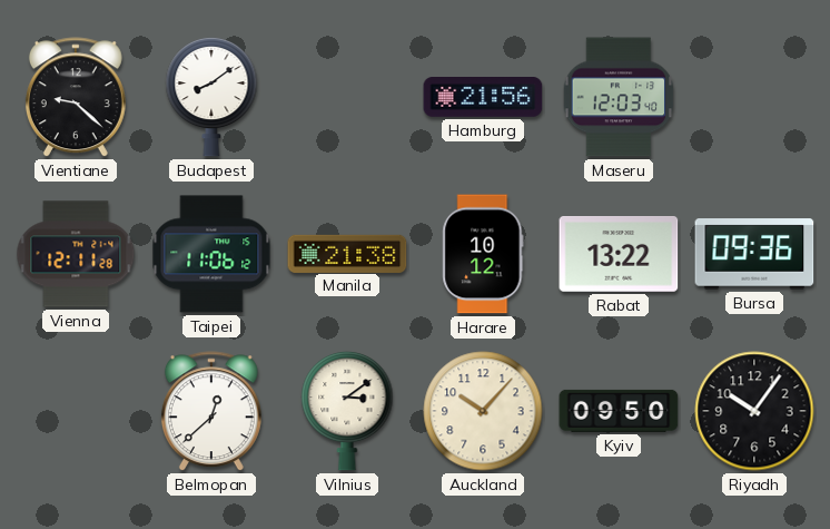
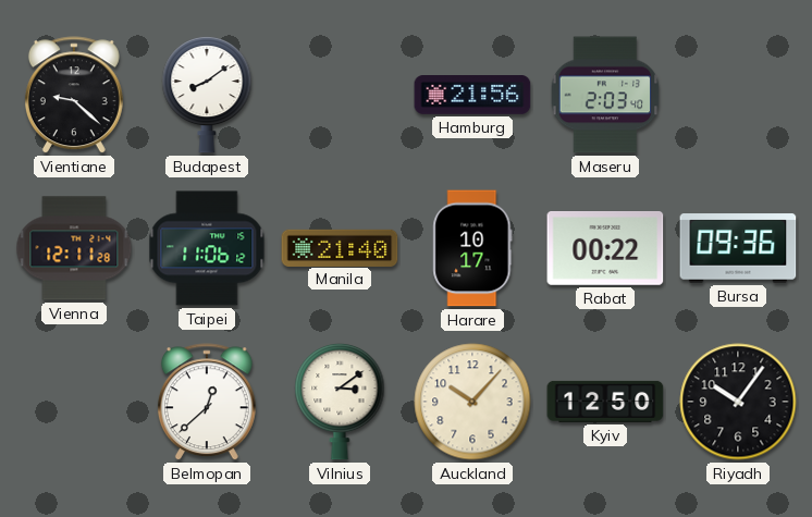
Maseru: 12:03 -> 2:03
Manila: 21:38 -> 21:40
Harare: 10:12 -> 10:17
Rabat: 13:22 -> 00:22
Kyiv: 09:50 -> 12:50
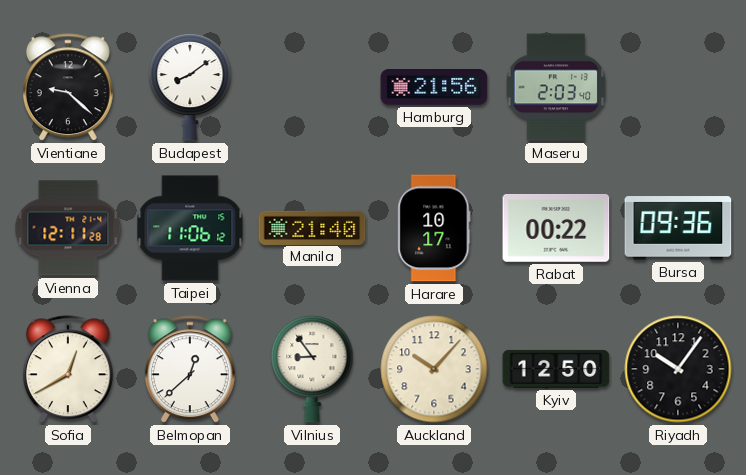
Sofia: none -> 12:40
Vilnius: 3:09 -> 8:54
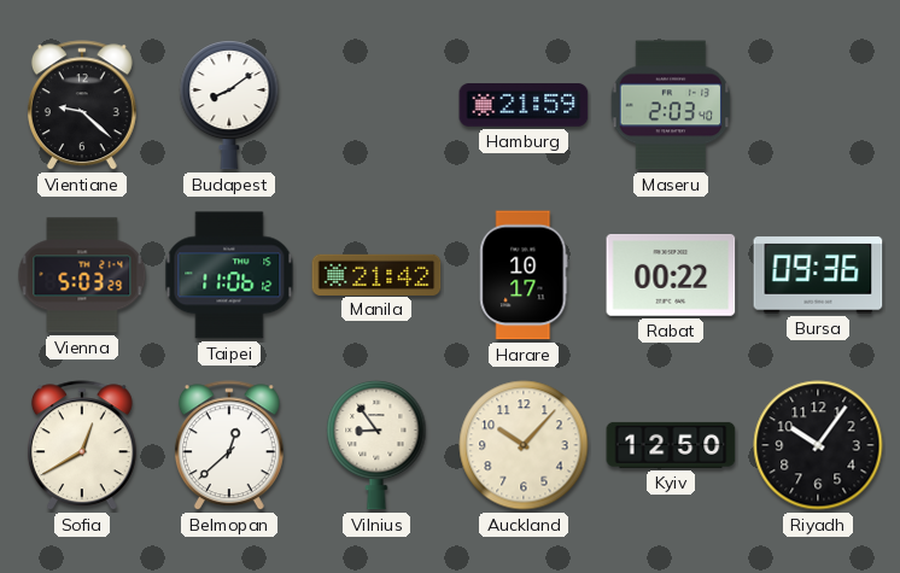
Hamburg: 21:56 -> 21:59
Vienna: 12:11 -> 5:03
Manila: 21:40 -> 21:42
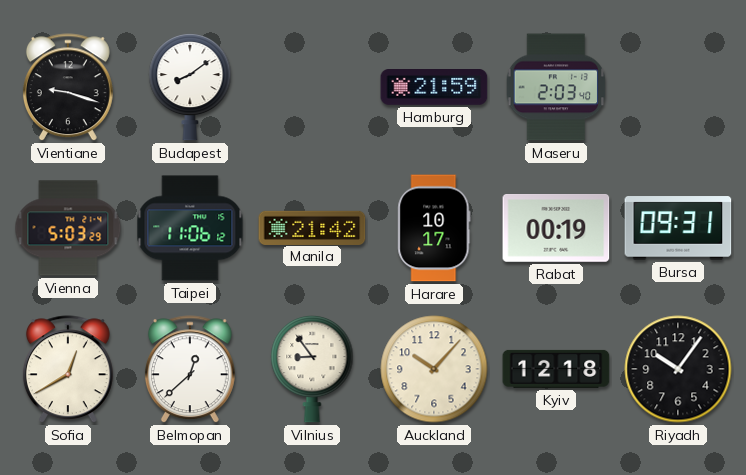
Vientiane: 9:22 -> 9:18
Rabat: 00:22 -> 00:19
Bursa: 09:36 -> 09:31
Kyiv: 12:50 -> 12:18
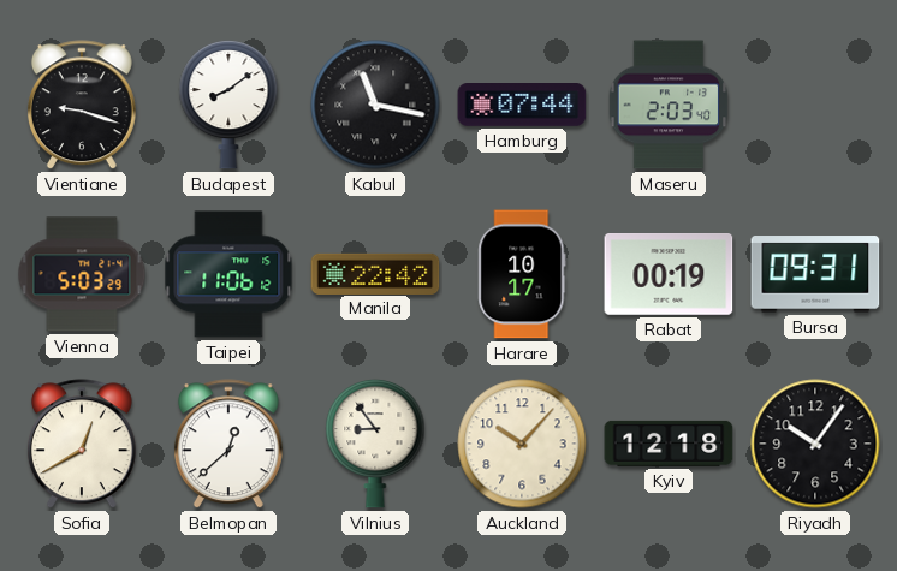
Kabul: none -> 11:17
Hamburg: 21:59 -> 07:44
Manila: 21:42 -> 22:42
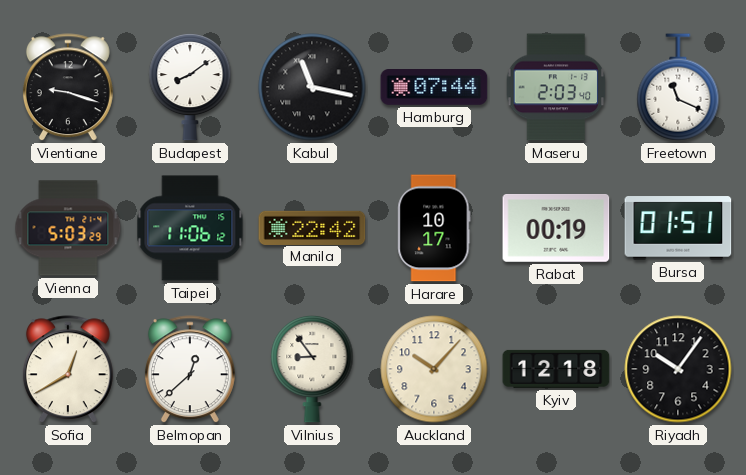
Freetown: none -> 11:19
Bursa: 09:31 -> 01:51
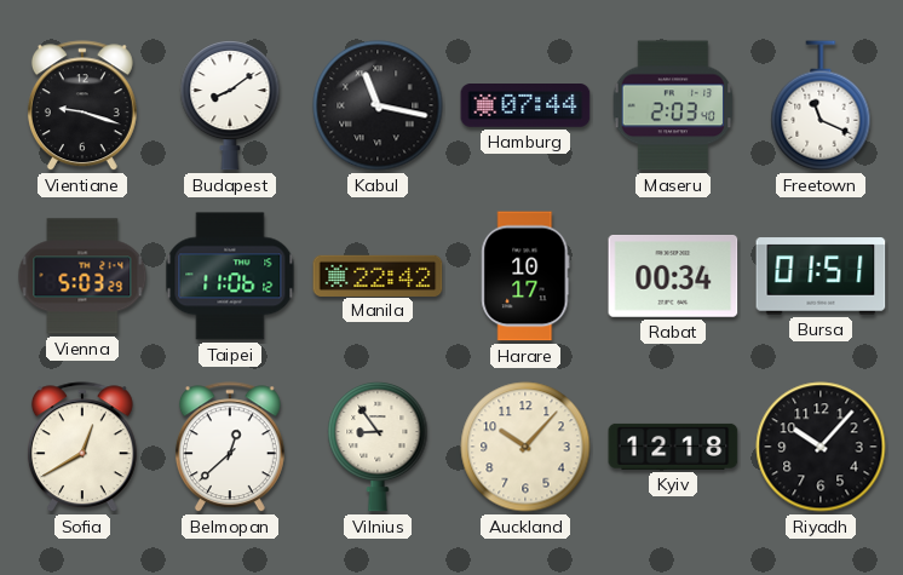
Rabat: 00:19 -> 00:34
Riyadh: 10:06 -> 10:07
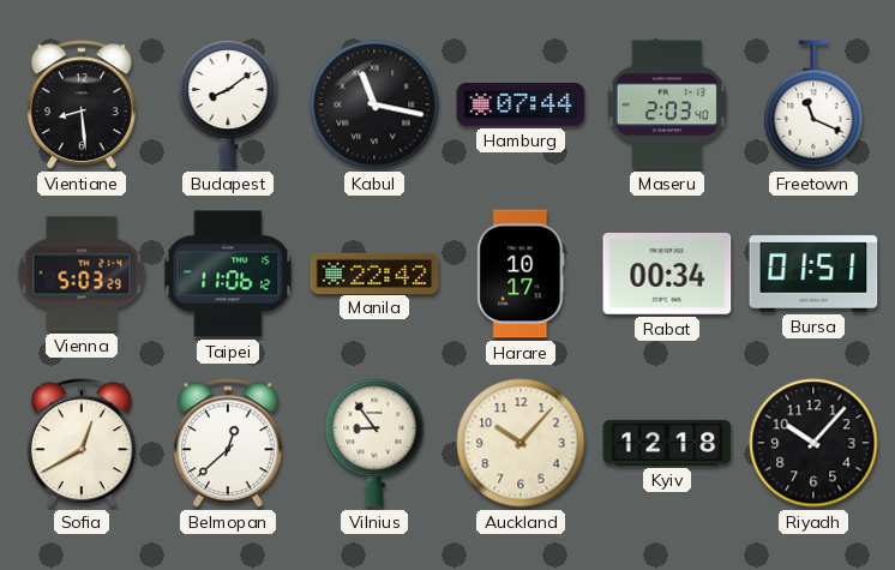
Vientiane: 9:18 -> 8:29
